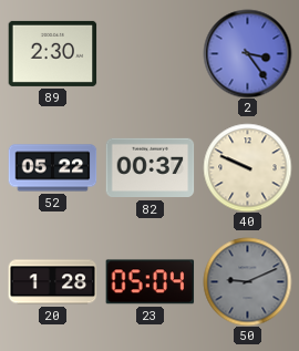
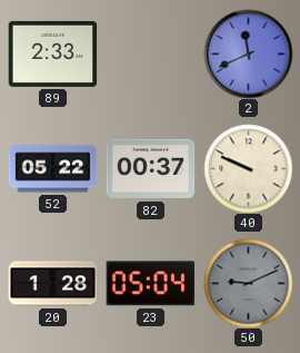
89: 2:30 -> 2:33
2: 3:24 -> 11:41
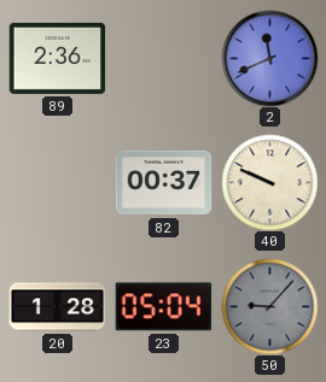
89: 2:33 -> 2:36
52: 05:22 -> none
50: 9:11 -> 9:07
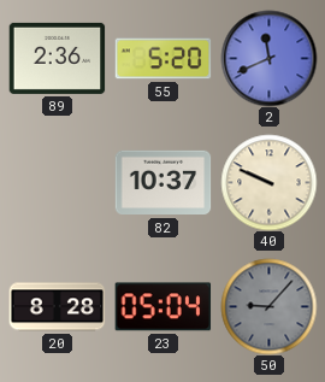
55: none -> 5:20
82: 00:37 -> 10:37
20: 1:28 -> 8:28
